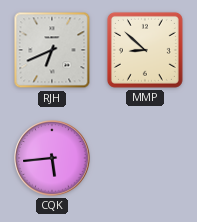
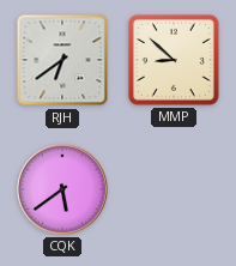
RJH: 6:41 -> 6:39
CQK: 5:44 -> 5:39
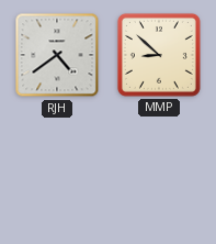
RJH: 6:39 -> 4:39
CQK: 5:39 -> none
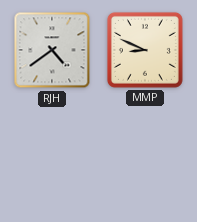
MMP: 8:52 -> 8:49
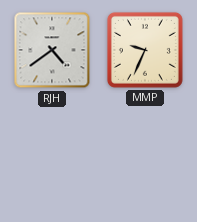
MMP: 8:49 -> 9:34
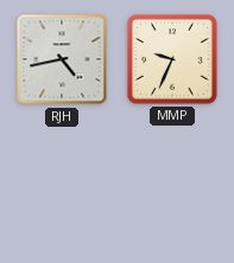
RJH: 4:39 -> 4:43
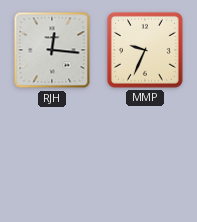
RJH: 4:43 -> 12:16
